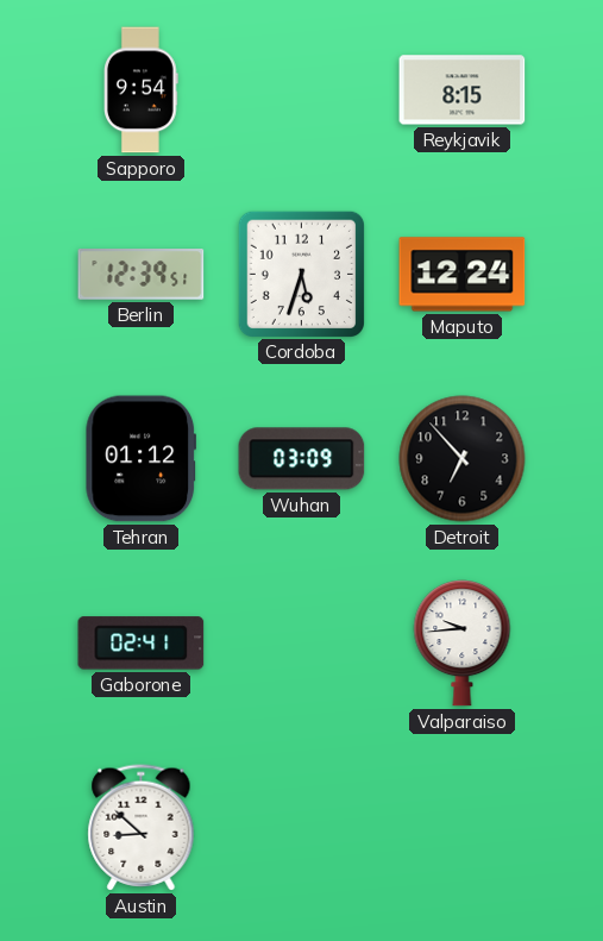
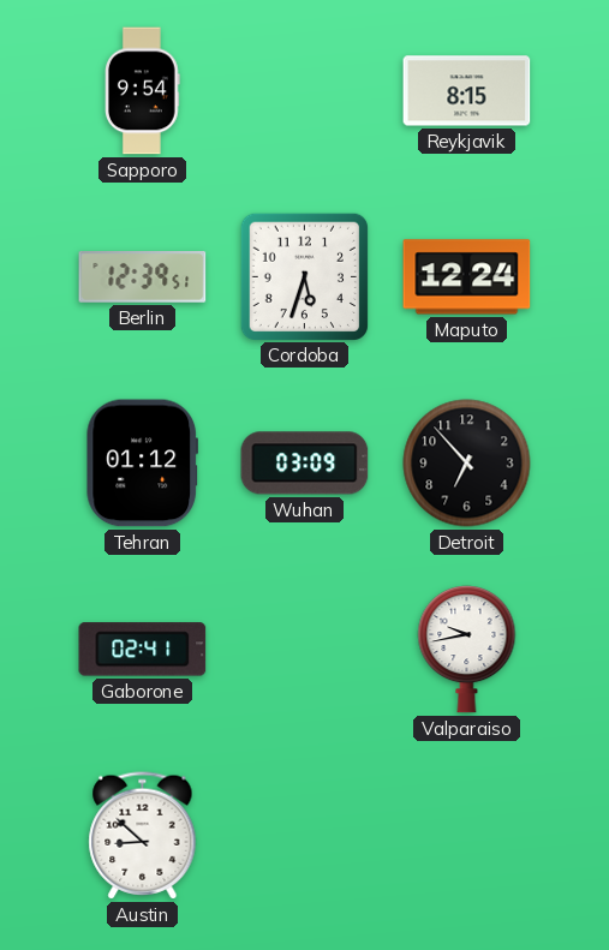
Valparaiso: 9:44 -> 9:43
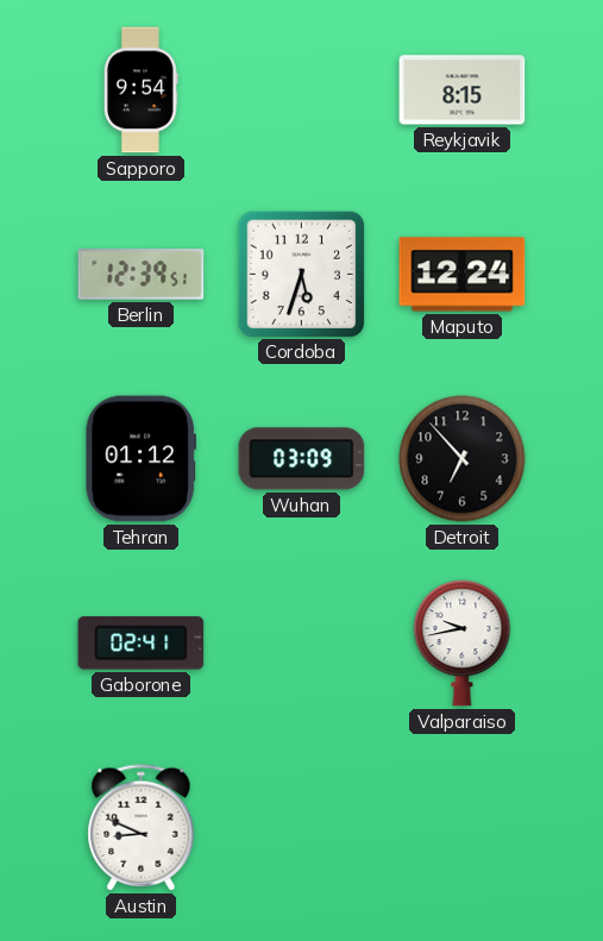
Austin: 8:52 -> 8:49
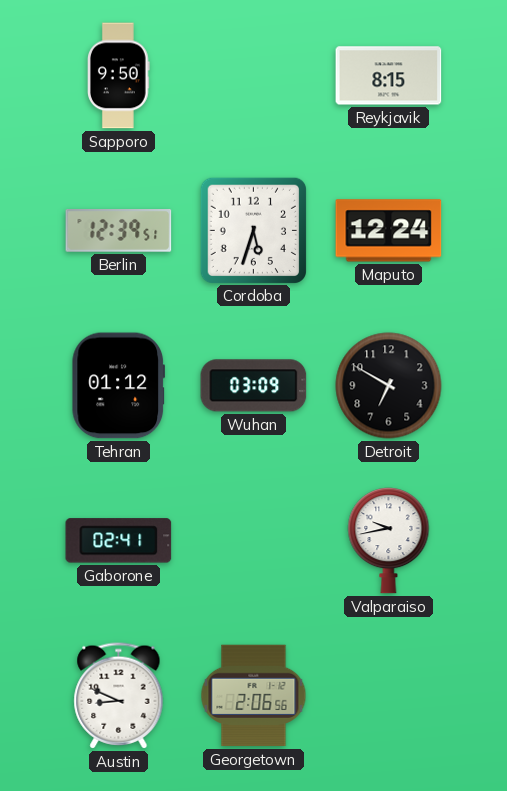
Sapporo: 9:54 -> 9:50
Detroit: 6:53 -> 6:50
Georgetown: none -> 2:06
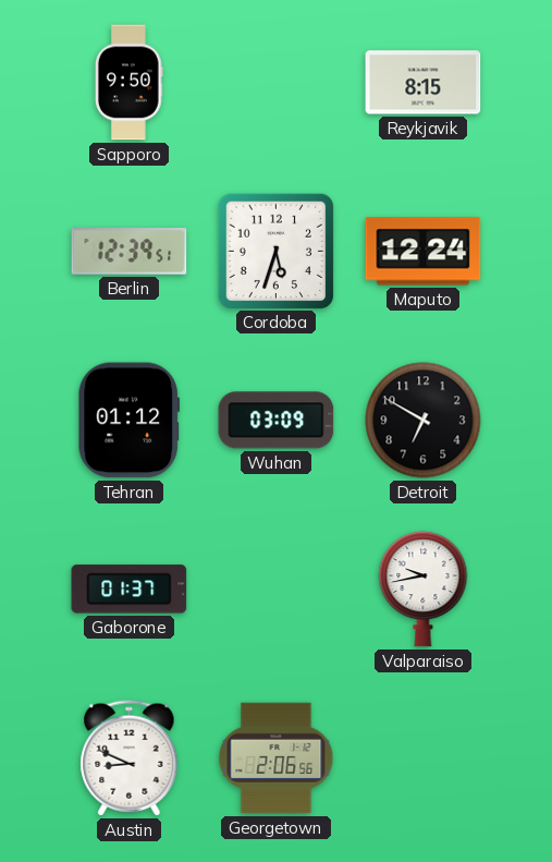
Gaborone: 02:41 -> 01:37
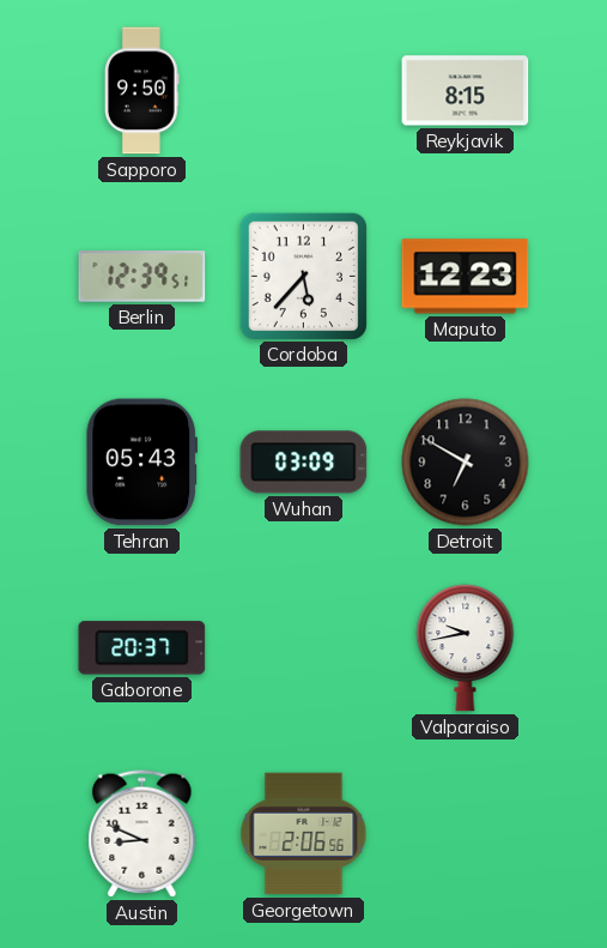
Cordoba: 5:33 -> 5:37
Maputo: 12:24 -> 12:23
Tehran: 01:12 -> 05:43
Gaborone: 01:37 -> 20:37
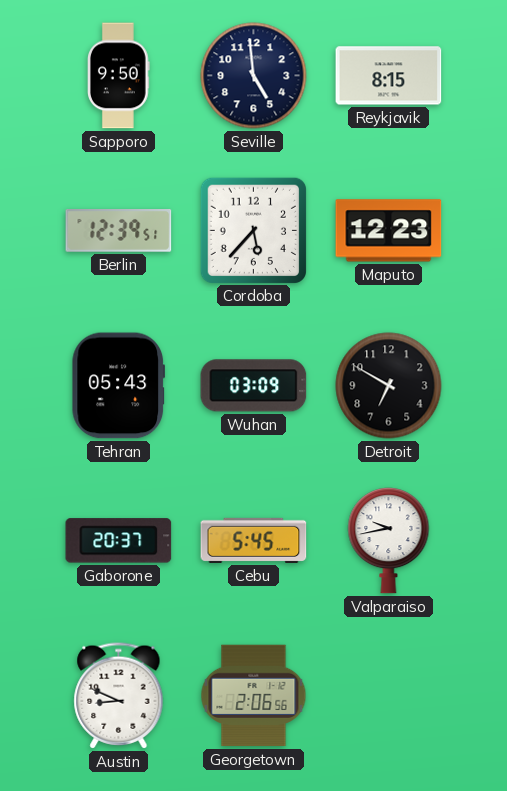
Seville: none -> 4:59
Cebu: none -> 5:45
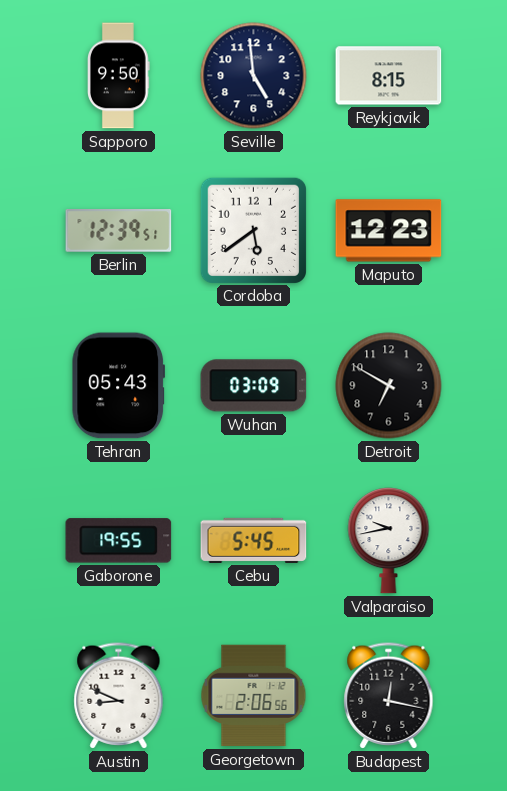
Cordoba: 5:37 -> 5:39
Gaborone: 20:37 -> 19:55
Budapest: none -> 12:17
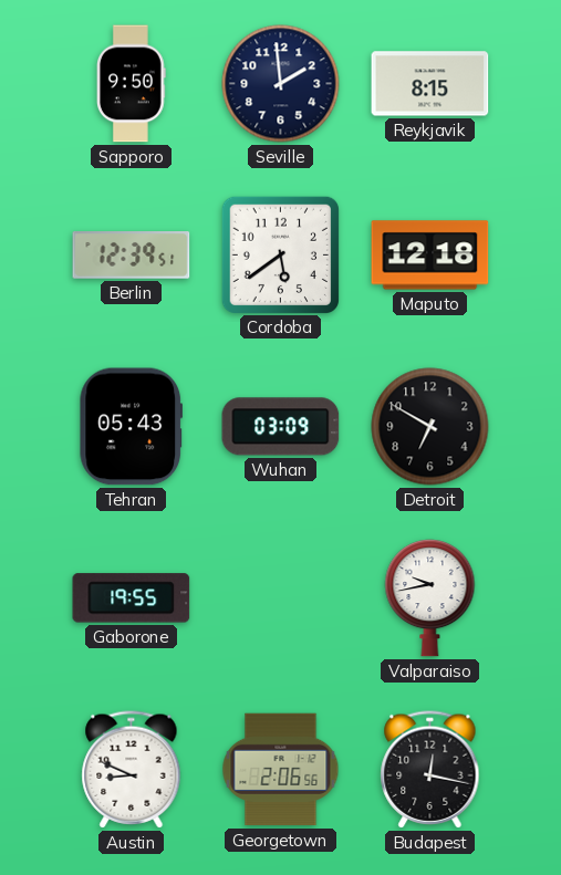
Seville: 4:59 -> 1:59
Maputo: 12:23 -> 12:18
Cebu: 5:45 -> none
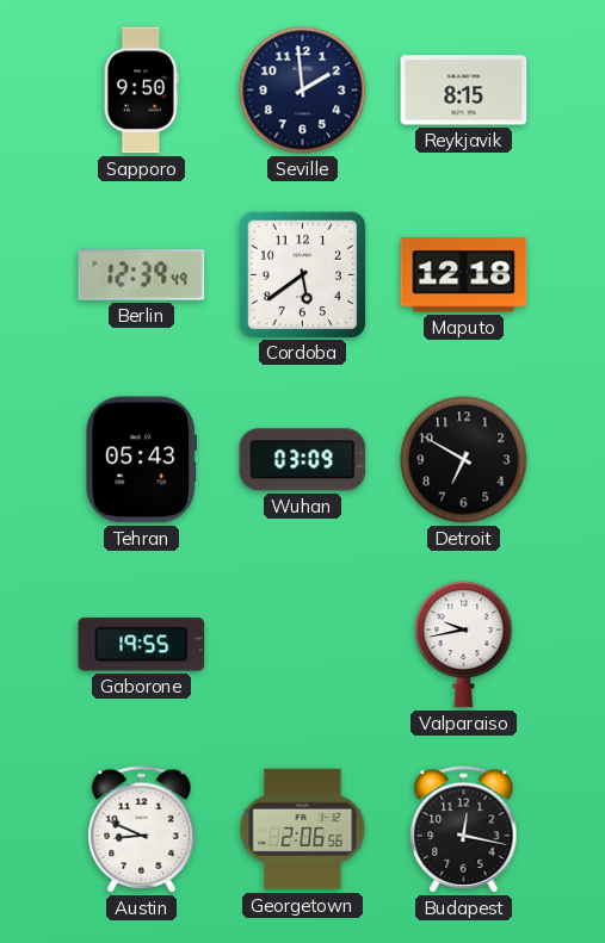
Berlin: 12:39:51 -> 12:39:49
